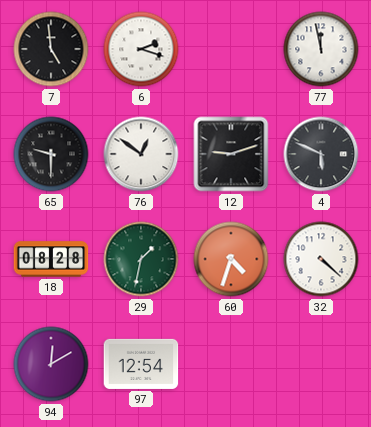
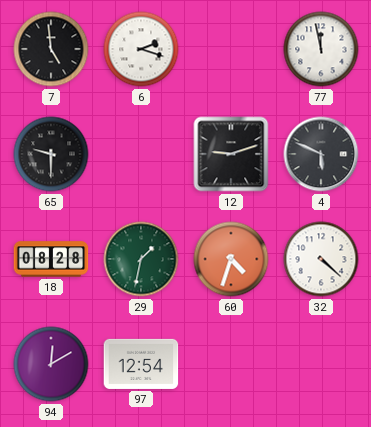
76: 12:51 -> none
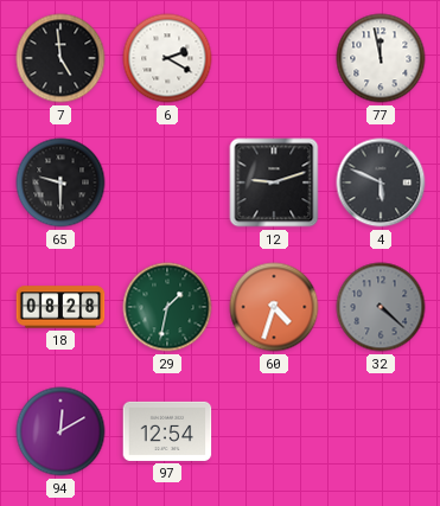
6: 2:18 -> 2:20
32 dial: white -> grey
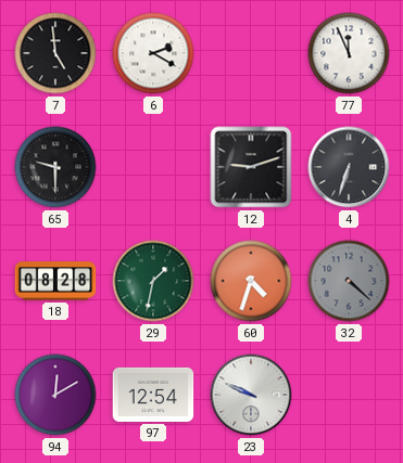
77: 11:58 -> 11:56
4: 5:49 -> 6:33
23: none -> 9:49
